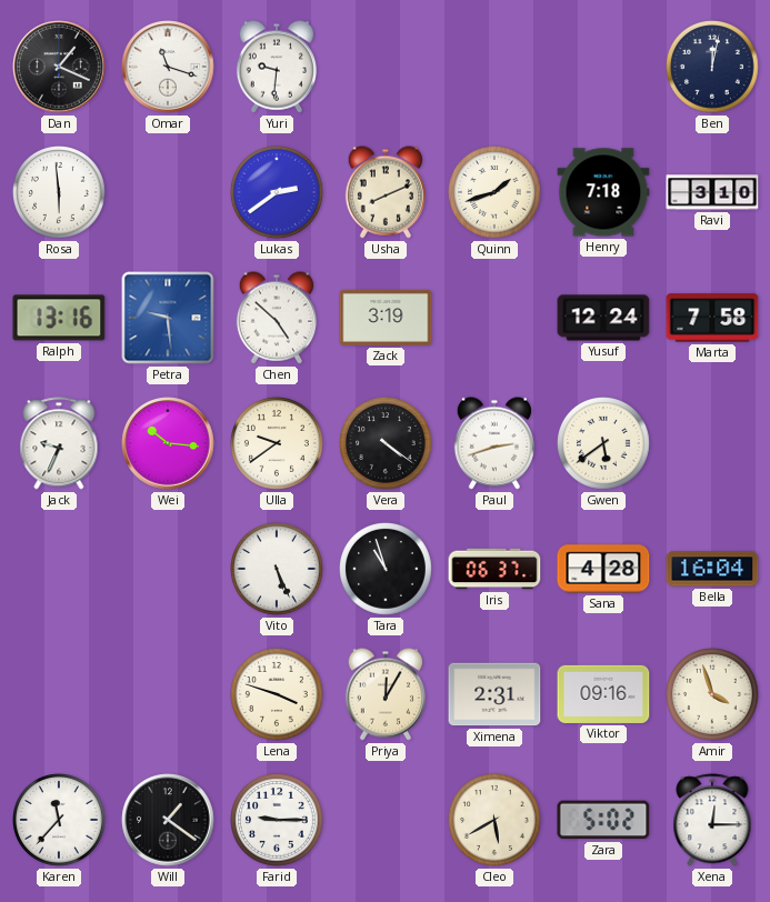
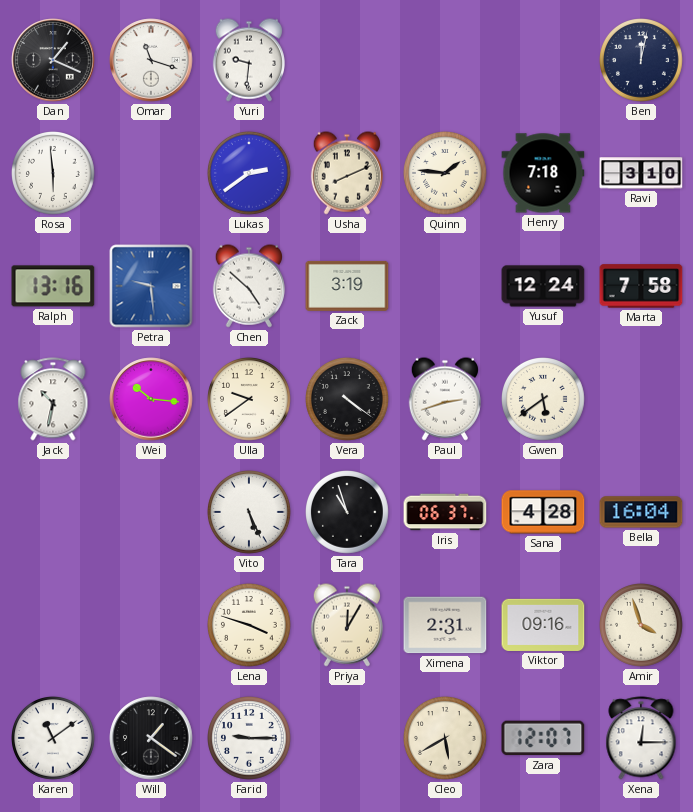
Quinn: 1:42 -> 1:46
Jack: 9:34 -> 10:32
Karen: 11:37 -> 11:09
Zara: 5:02 -> 12:07
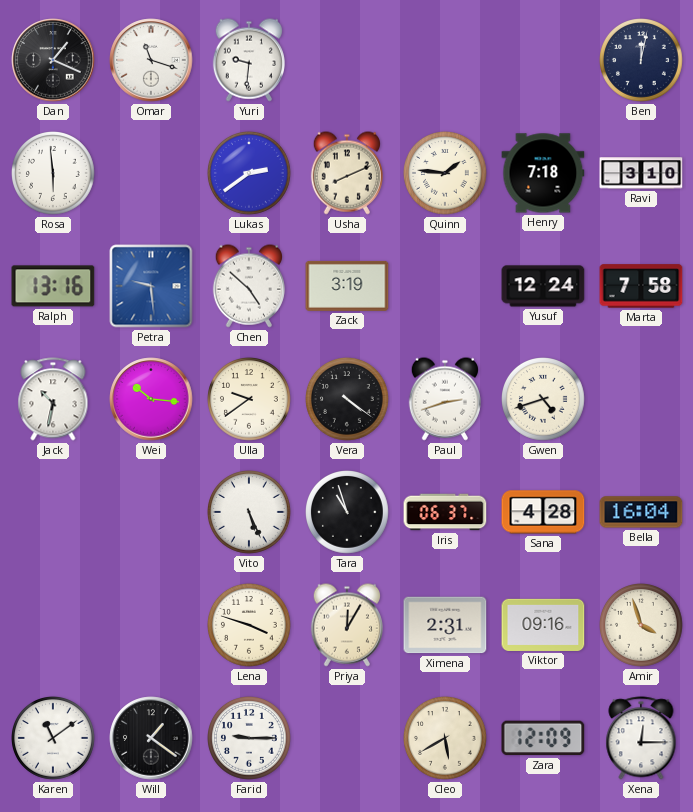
Gwen: 5:39 -> 4:42
Zara: 12:07 -> 12:09
